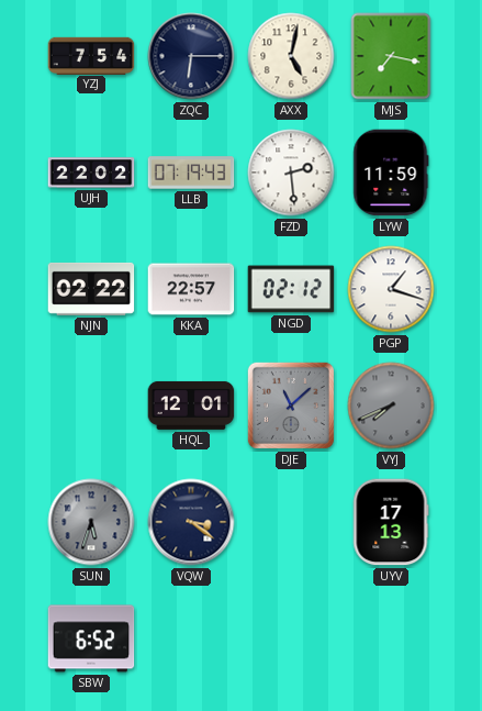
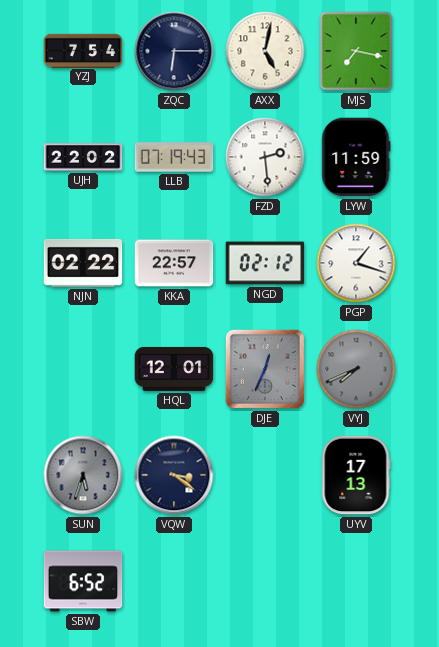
DJE: 11:08 -> 12:34
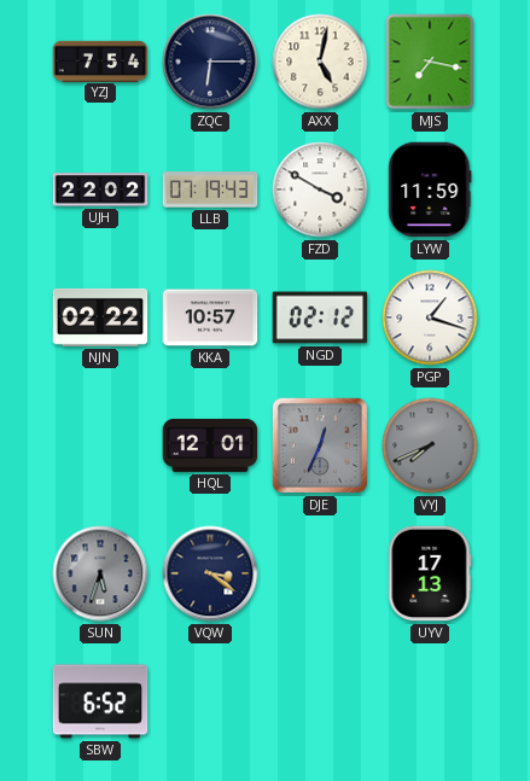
FZD: 2:29 -> 3:50
KKA: 22:57 -> 10:57
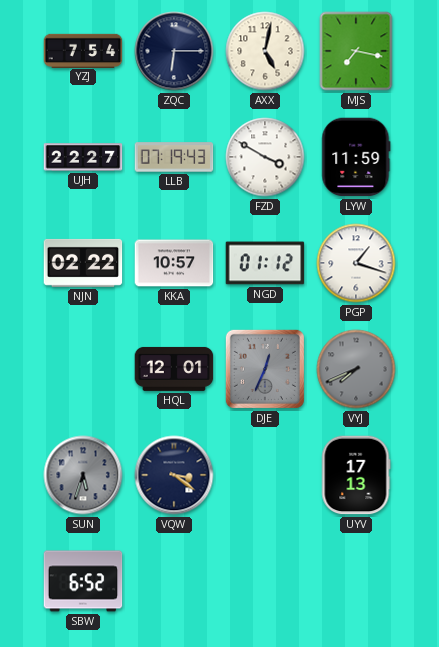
UJH: 22:02 -> 22:27
NGD: 02:12 -> 01:12
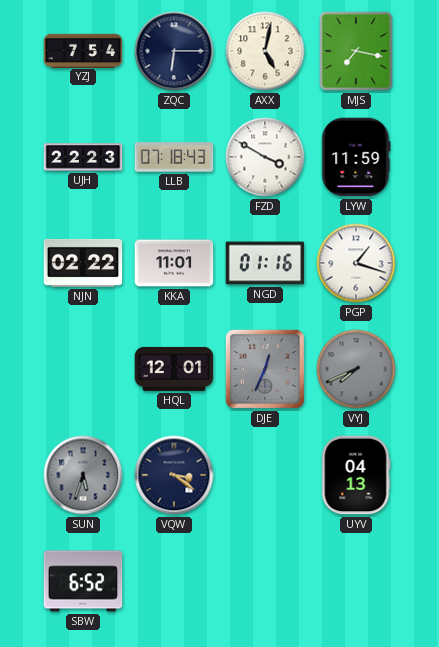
UJH: 22:27 -> 22:23
LLB: 07:19 -> 07:18
KKA: 10:57 -> 11:01
NGD: 01:12 -> 01:16
UYV: 17:13 -> 04:13
